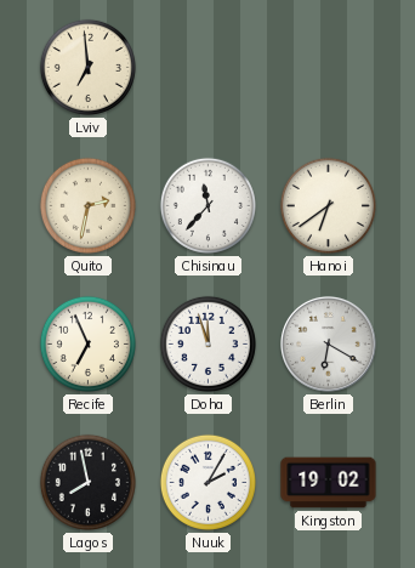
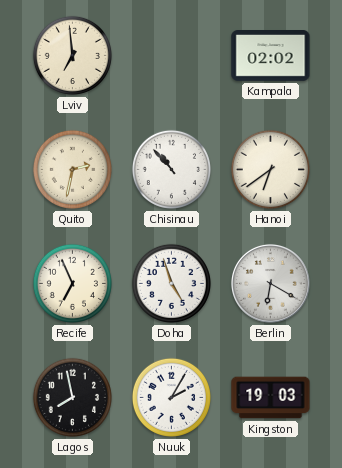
Kampala: none -> 02:02
Chisinau: 11:37 -> 10:53
Doha: 11:57 -> 4:57
Kingston: 19:02 -> 19:03
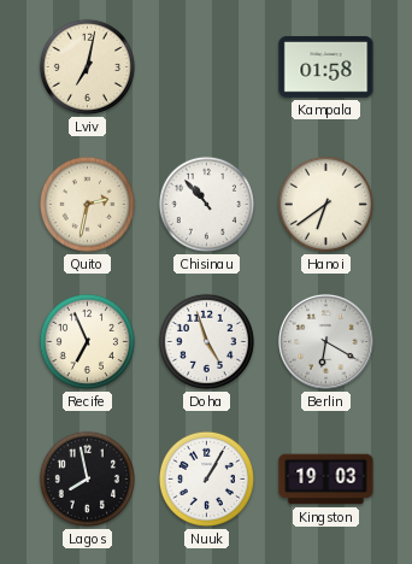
Lviv: 6:59 -> 7:02
Kampala: 02:02 -> 01:58
Nuuk: 2:05 -> 1:05
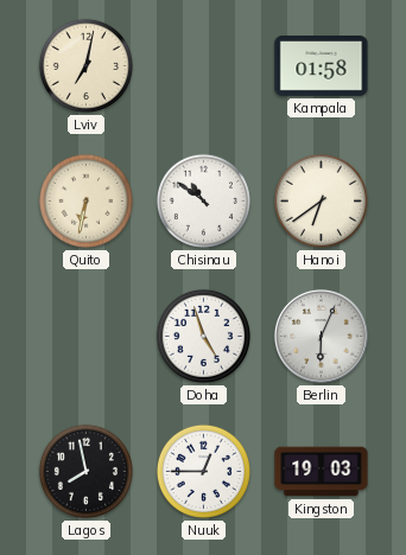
Quito: 2:32 -> 6:32
Chisinau: 10:53 -> 10:51
Recife: 6:56 -> none
Berlin: 6:20 -> 6:04
Nuuk: 1:05 -> 12:45
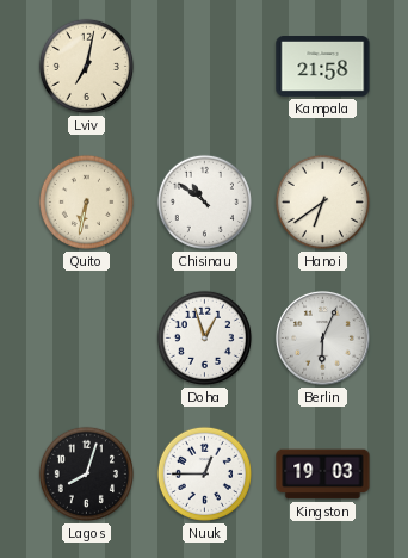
Kampala: 01:58 -> 21:58
Doha: 4:57 -> 12:57
Lagos: 7:58 -> 8:03
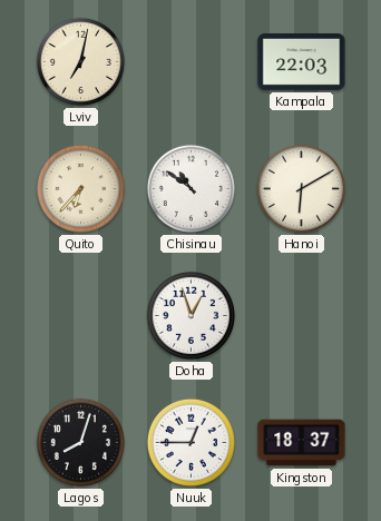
Kampala: 21:58 -> 22:03
Quito: 6:32 -> 6:37
Hanoi: 6:39 -> 6:10
Berlin: 6:04 -> none
Kingston: 19:03 -> 18:37
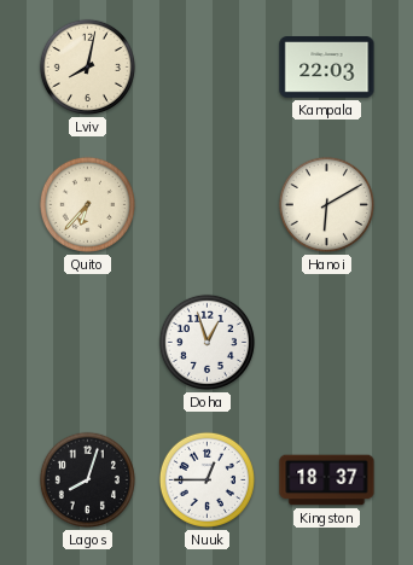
Lviv: 7:02 -> 8:02
Chisinau: 10:51 -> none
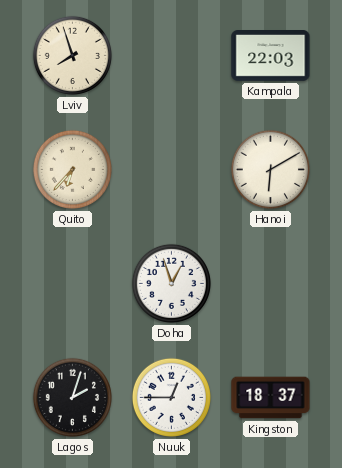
Lviv: 8:02 -> 7:57
Lagos: 8:03 -> 2:03
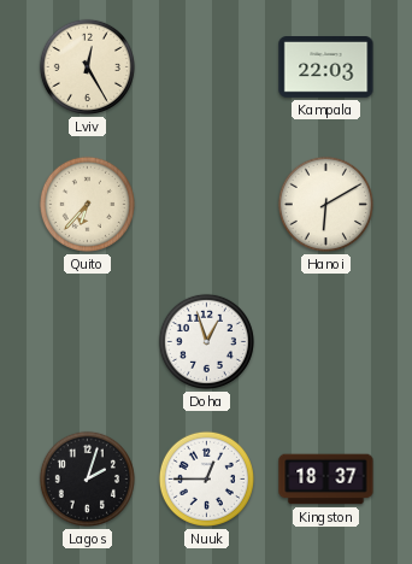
Lviv: 7:57 -> 12:25
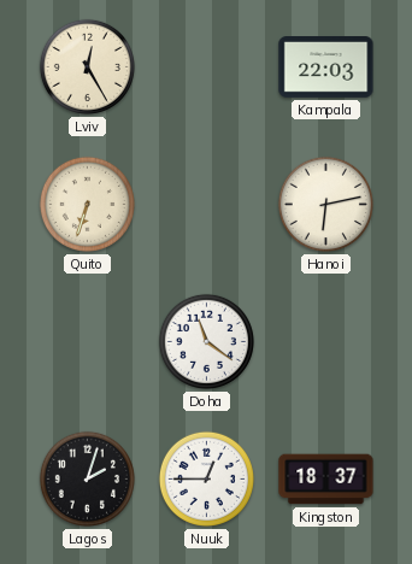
Quito: 6:37 -> 6:33
Hanoi: 6:10 -> 6:13
Doha: 12:57 -> 11:21
